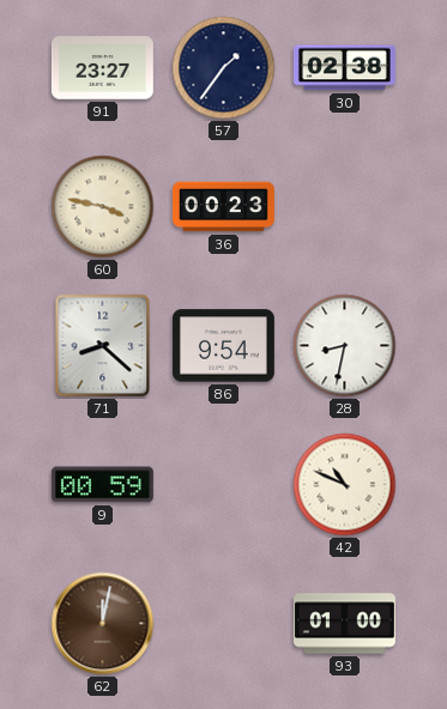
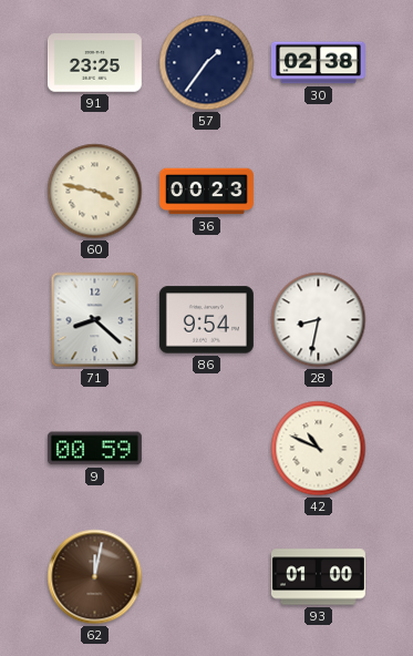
91: 23:27 -> 23:25
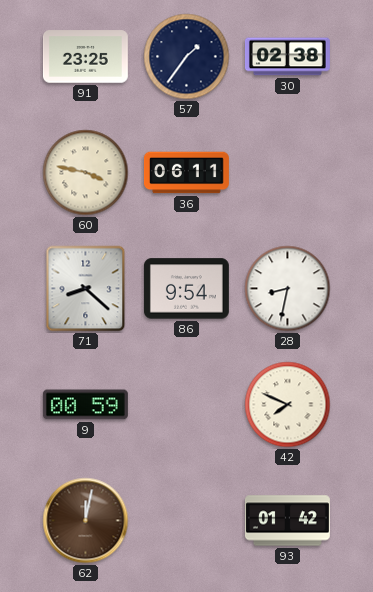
36: 00:23 -> 06:11
42: 10:49 -> 7:49
93: 01:00 -> 01:42
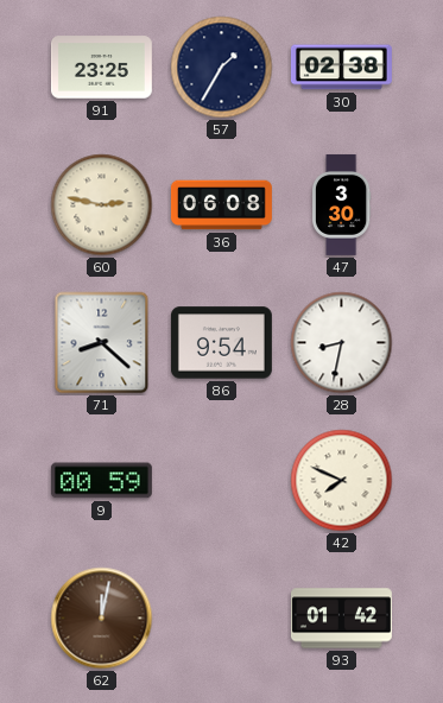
57: 1:36 -> 1:35
60: 3:47 -> 2:47
36: 06:11 -> 06:08
47: none -> 3:30
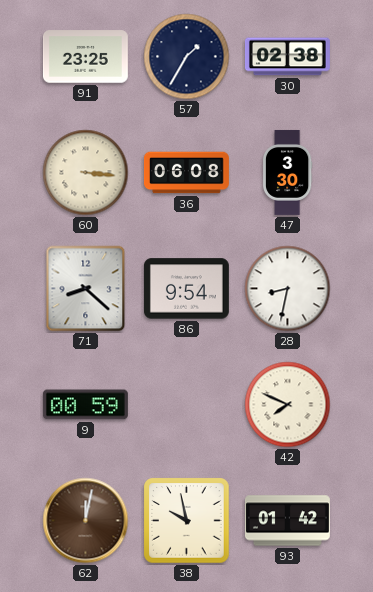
60: 2:47 -> 3:16
38: none -> 9:58
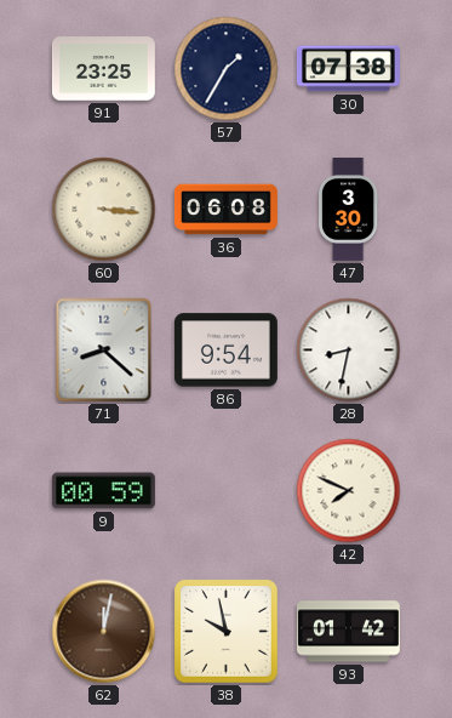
30: 02:38 -> 07:38
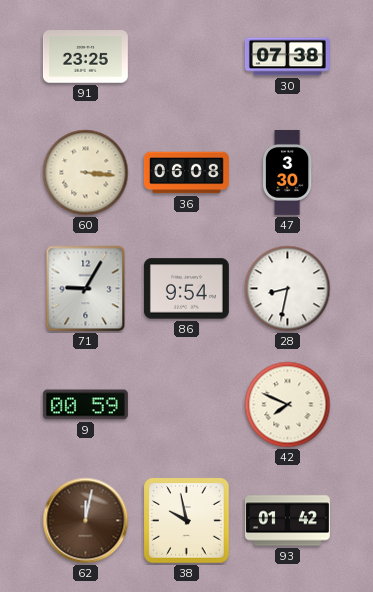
57: 1:35 -> none
71: 8:22 -> 9:05
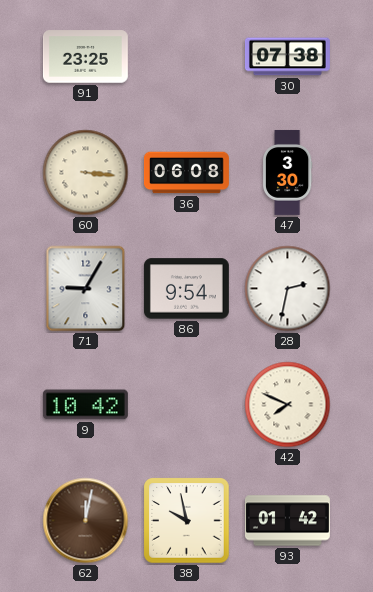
28: 8:32 -> 2:32
9: 00:59 -> 10:42
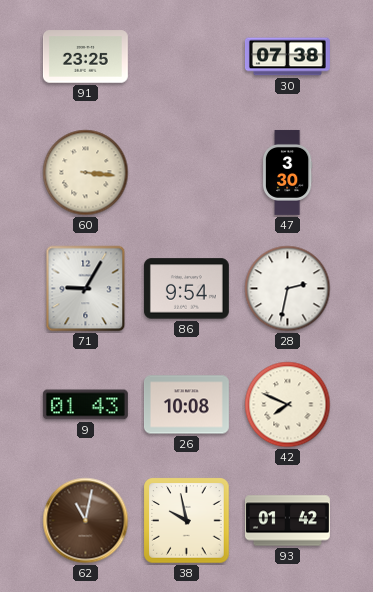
36: 06:08 -> none
9: 10:42 -> 01:43
26: none -> 10:08
62: 12:02 -> 11:02
